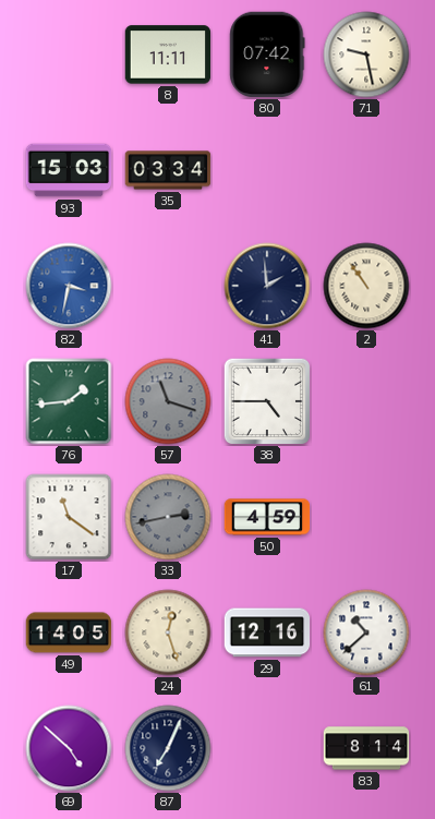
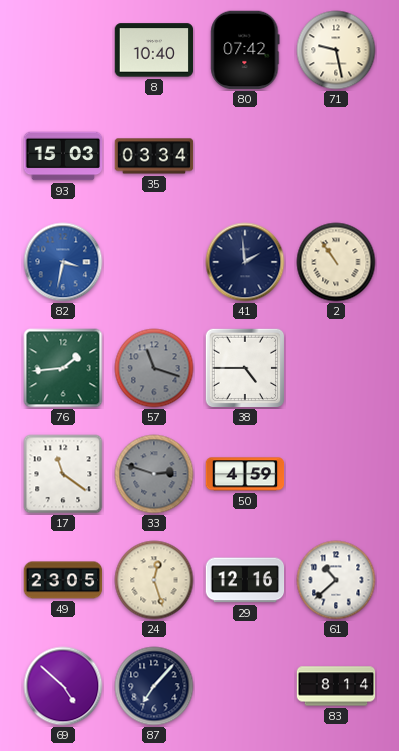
8: 11:11 -> 10:40
33: 2:43 -> 2:48
49: 14:05 -> 23:05
87: 7:04 -> 7:07
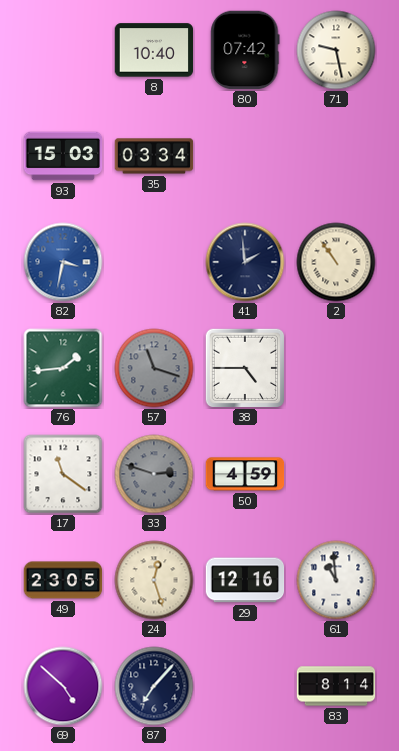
61: 10:38 -> 10:59
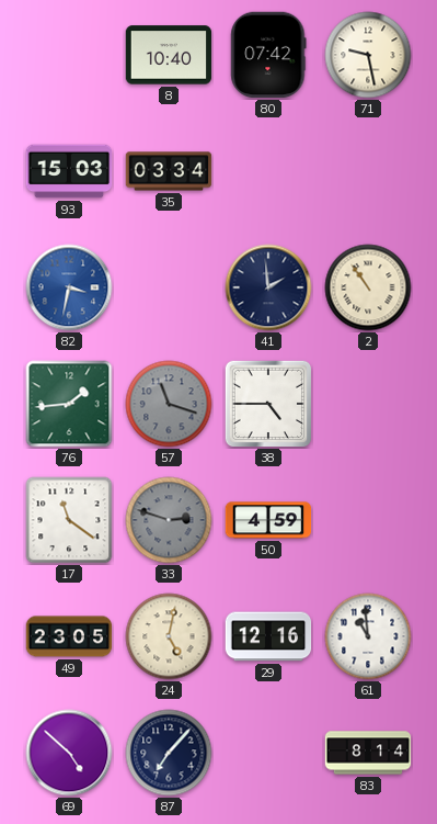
24: 12:27 -> 5:02
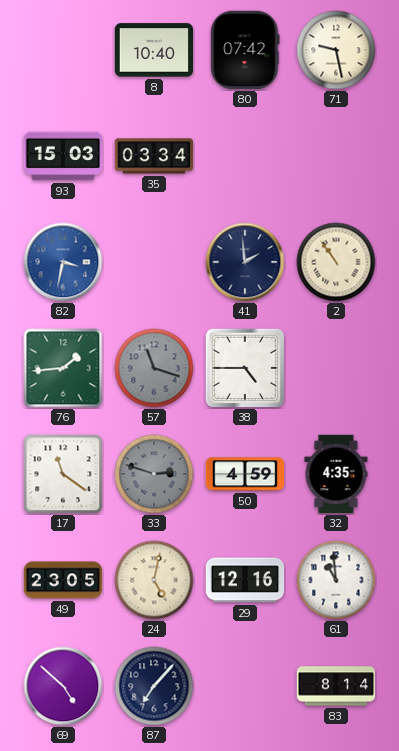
32: none -> 4:35
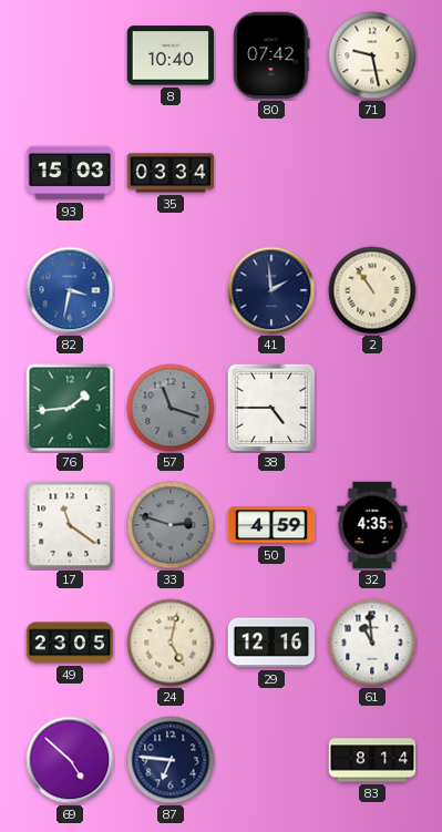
87: 7:07 -> 6:46
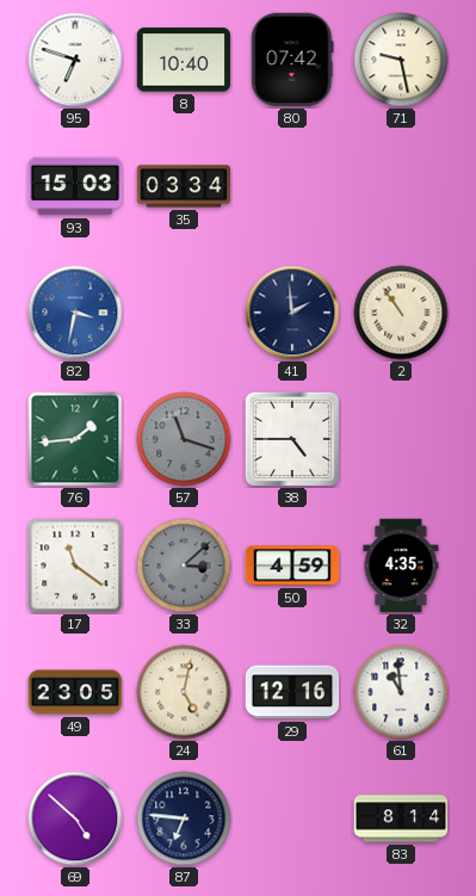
95: none -> 6:48
33: 2:48 -> 3:08
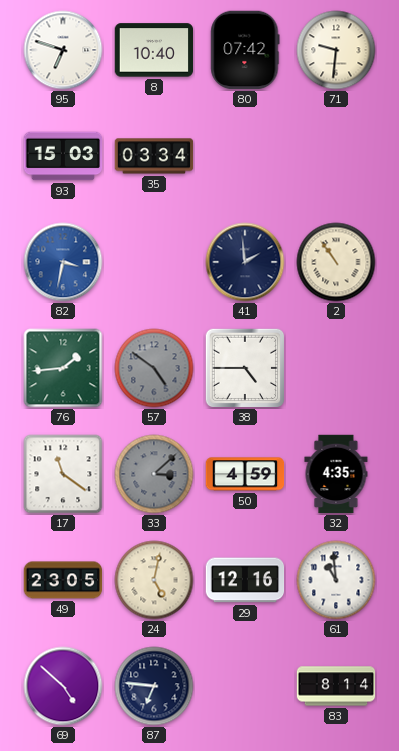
71: 9:28 -> 9:31
57: 11:18 -> 4:51
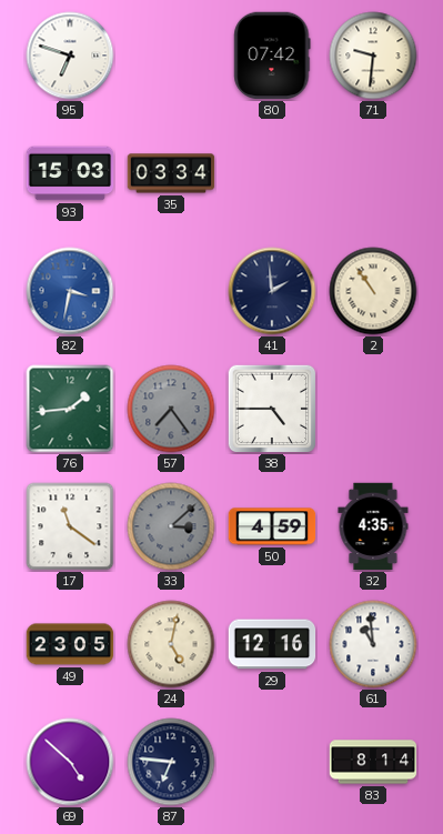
8: 10:40 -> none
57: 4:51 -> 7:24
